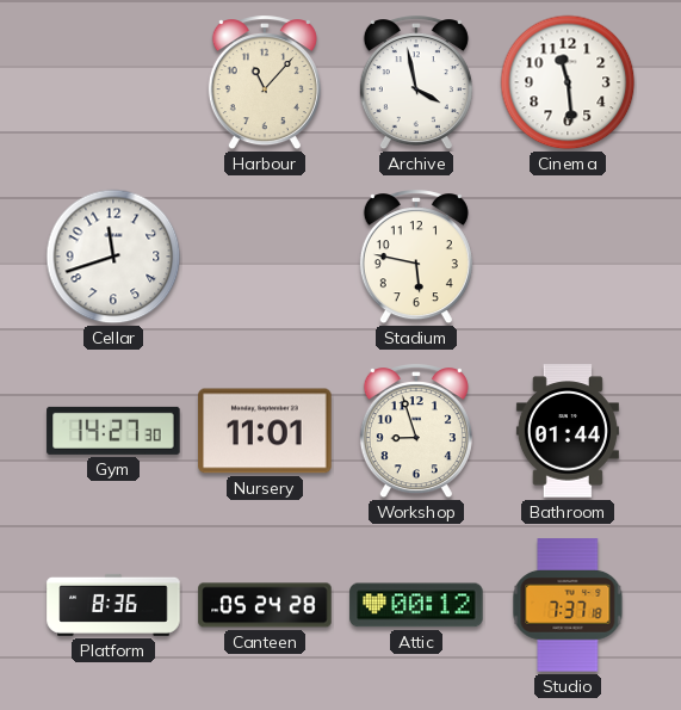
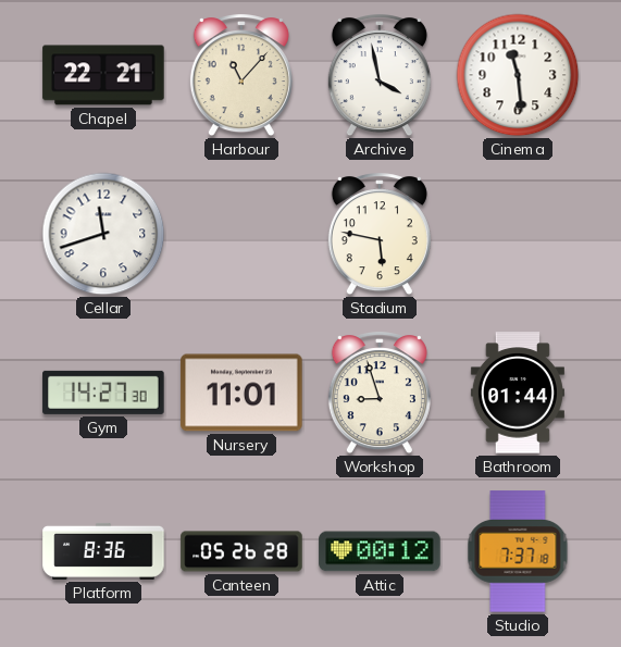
Chapel: none -> 22:21
Canteen: 05:24 -> 05:26
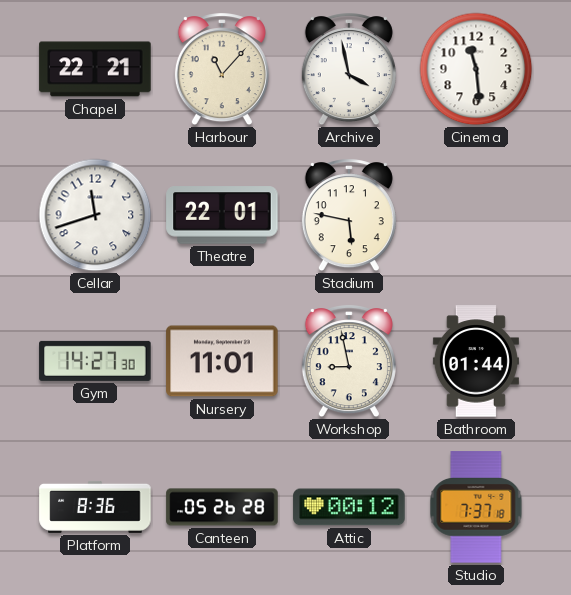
Theatre: none -> 22:01
Workshop: 8:57 -> 8:58
